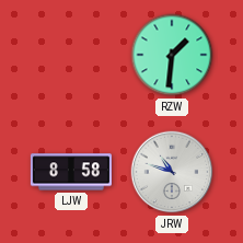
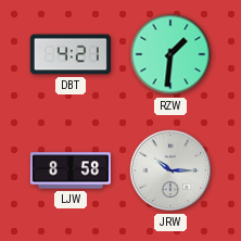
DBT: none -> 4:21
JRW: 10:48 -> 10:15
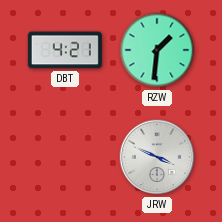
LJW: 8:58 -> none
JRW: 10:15 -> 3:49
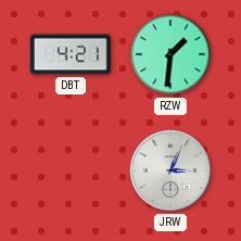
JRW: 3:49 -> 3:04
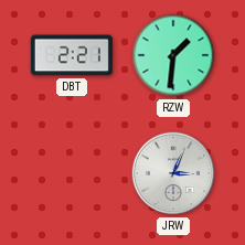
DBT: 4:21 -> 2:21
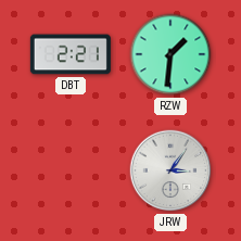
JRW: 3:04 -> 3:06
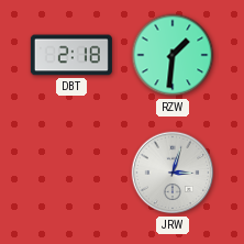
DBT: 2:21 -> 2:18
JRW: 3:06 -> 3:03
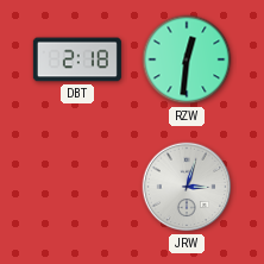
RZW: 1:31 -> 12:31
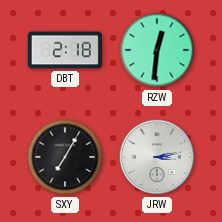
SXY: none -> 7:05
JRW: 3:03 -> 3:13
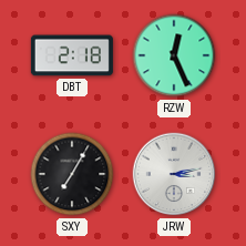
RZW: 12:31 -> 12:26
